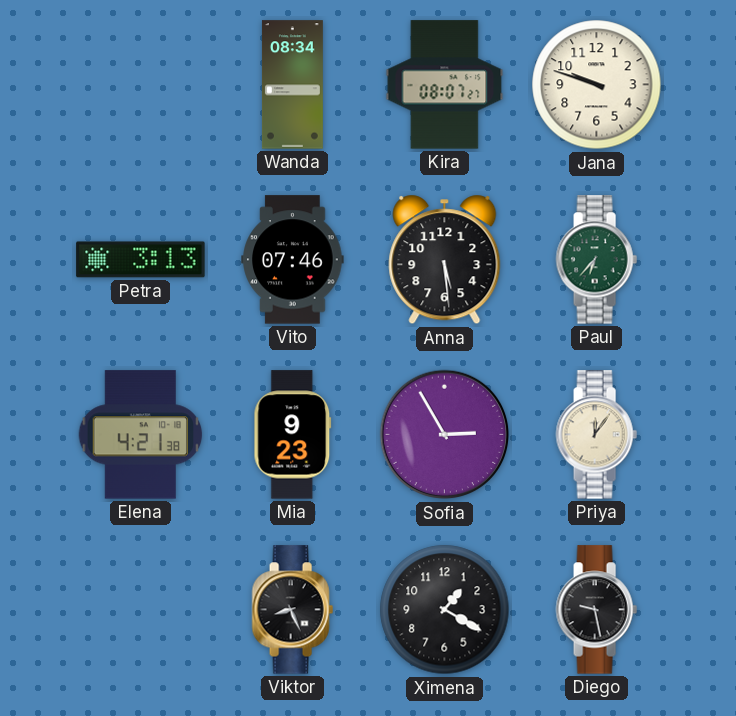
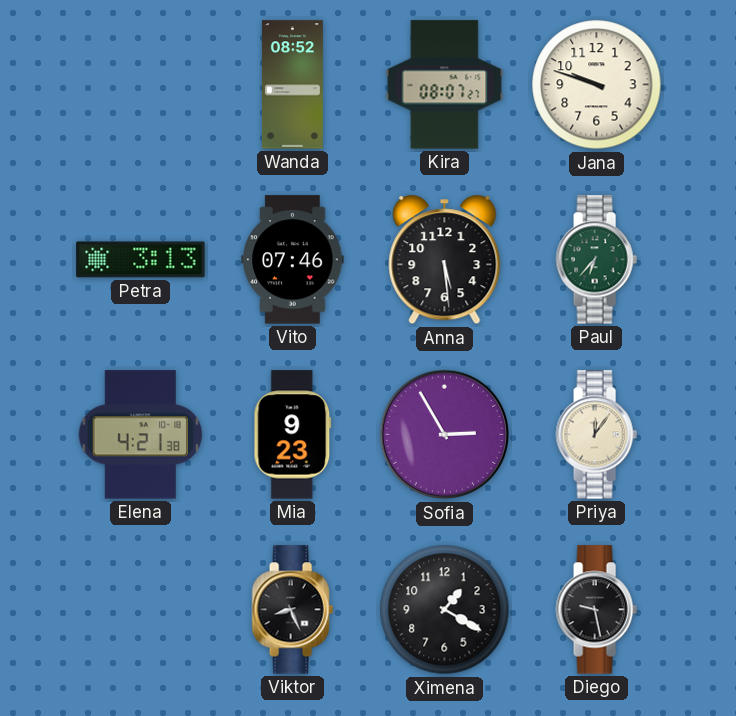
Wanda: 08:34 -> 08:52
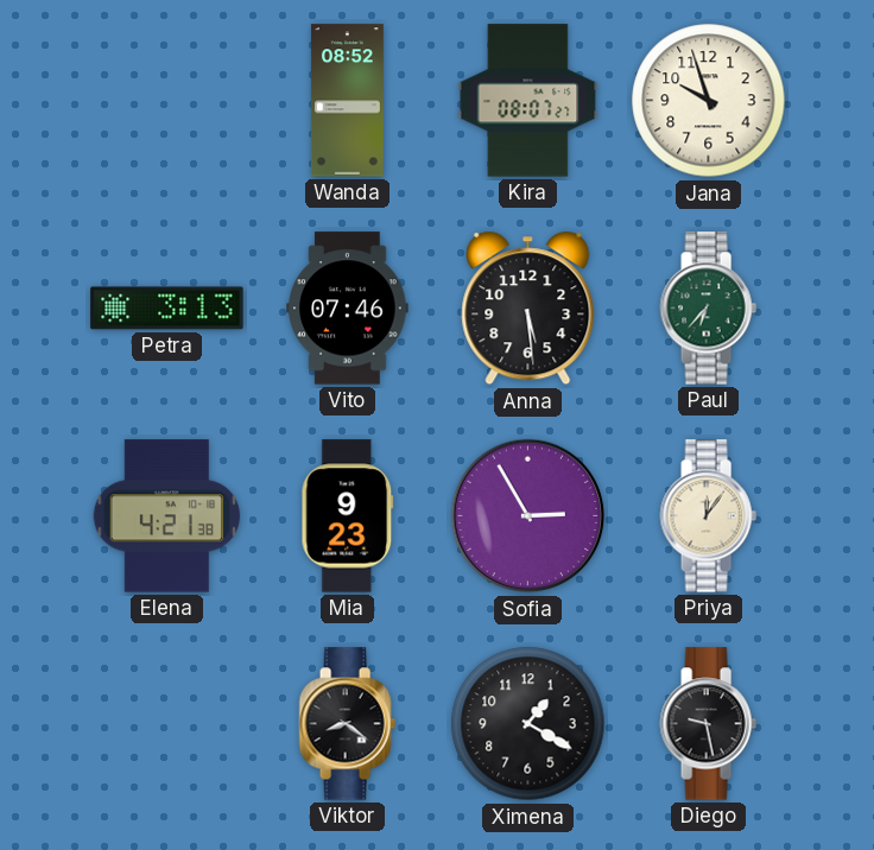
Jana: 9:48 -> 9:57
Viktor: 8:26 -> 8:21
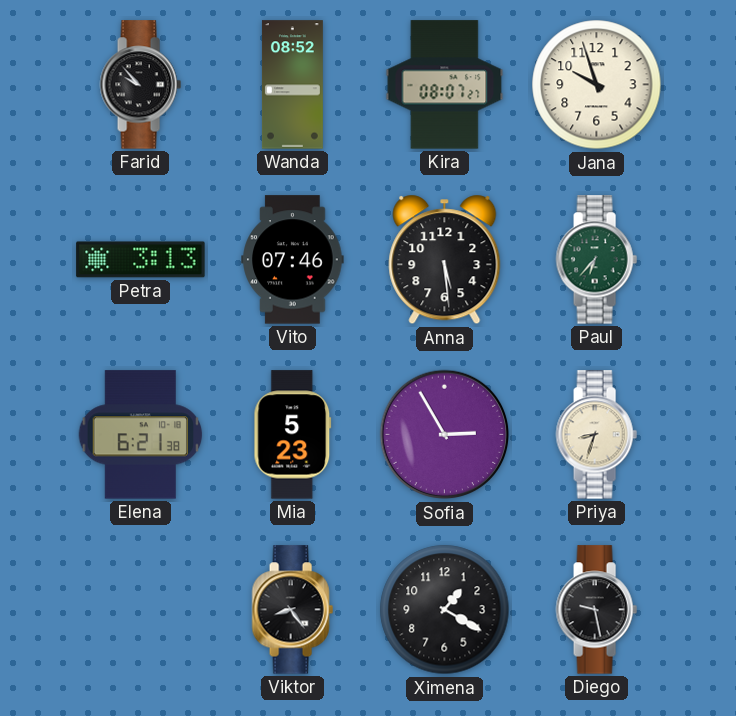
Farid: none -> 9:53
Elena: 4:21 -> 6:21
Mia: 9:23 -> 5:23
Priya: 12:06 -> 8:33
Viktor: 8:21 -> 8:24
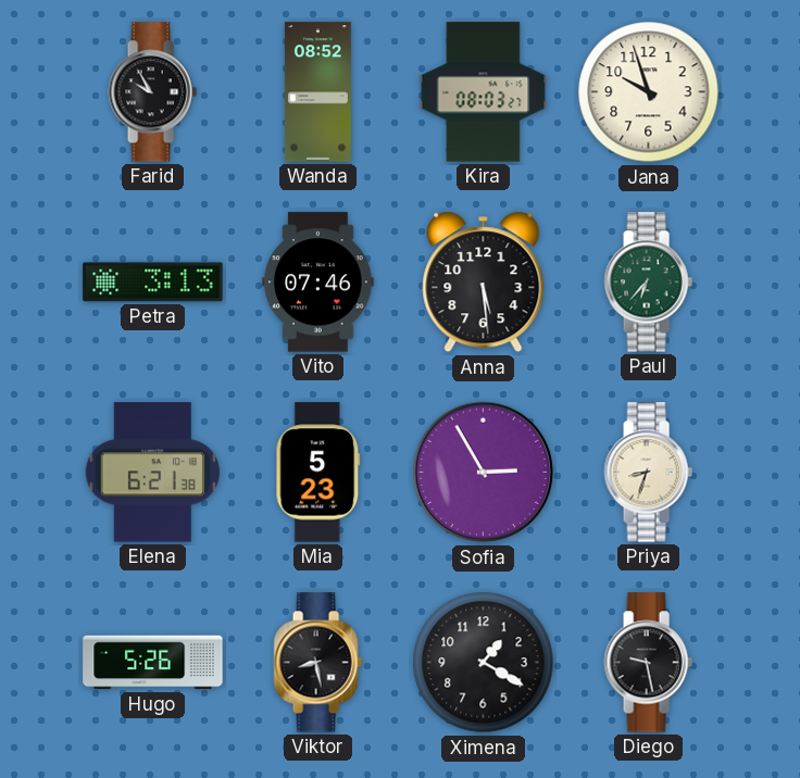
Farid: 9:53 -> 9:55
Kira: 08:07 -> 08:03
Hugo: none -> 5:26
Viktor: 8:24 -> 8:28
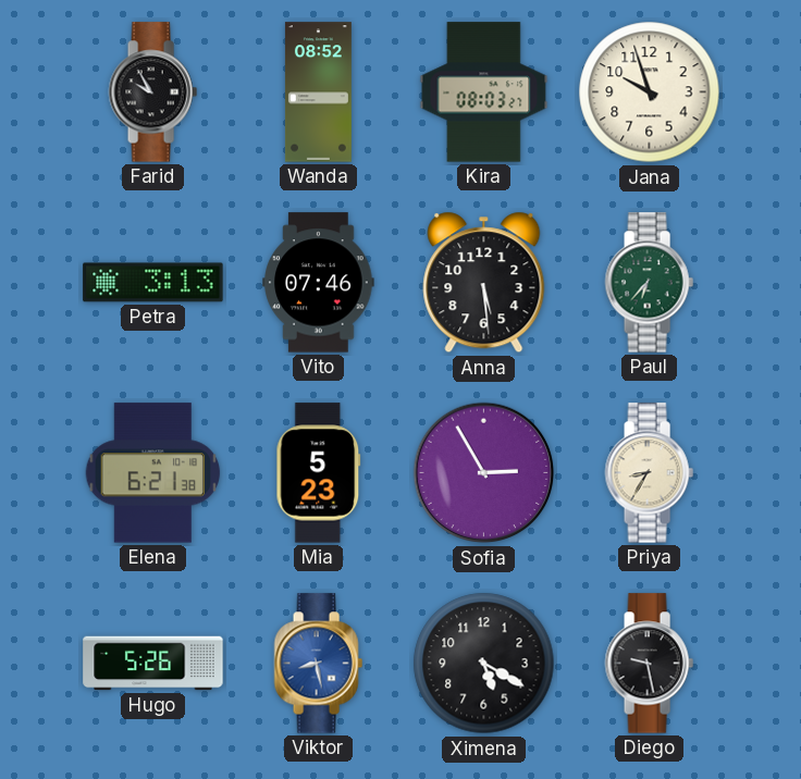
Priya: 8:33 -> 8:35
Viktor dial: black -> blue
Ximena: 1:20 -> 5:20
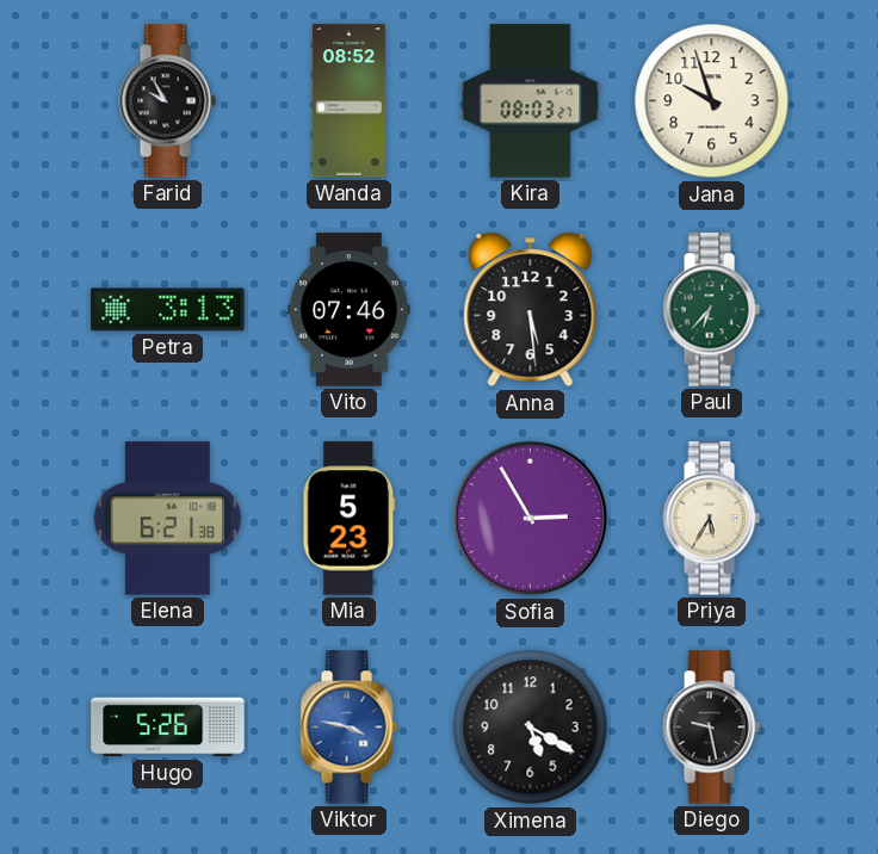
Priya: 8:35 -> 5:35
Viktor: 8:28 -> 3:47
